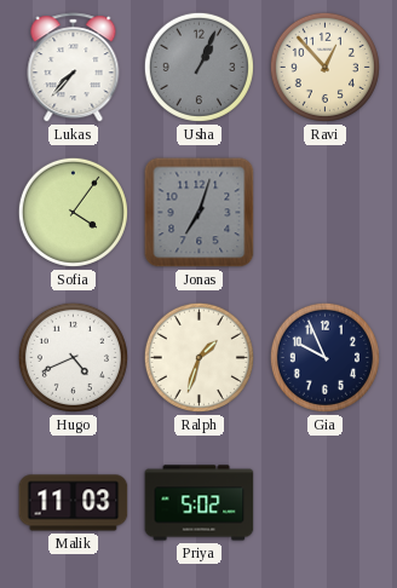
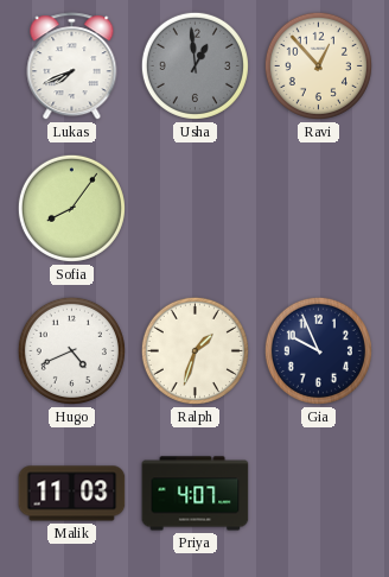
Lukas: 7:37 -> 7:41
Usha: 1:04 -> 12:59
Sofia: 4:06 -> 8:06
Jonas: 7:03 -> none
Priya: 5:02 -> 4:07
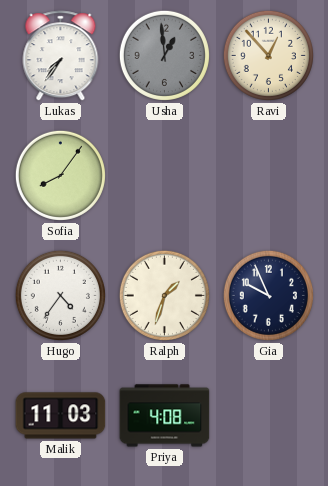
Lukas: 7:41 -> 7:36
Hugo: 4:41 -> 4:36
Priya: 4:07 -> 4:08
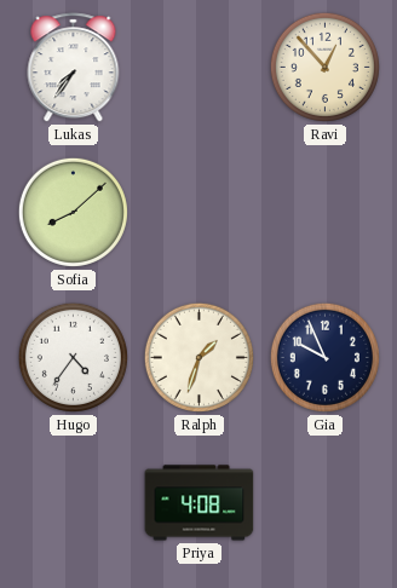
Usha: 12:59 -> none
Sofia: 8:06 -> 8:08
Malik: 11:03 -> none
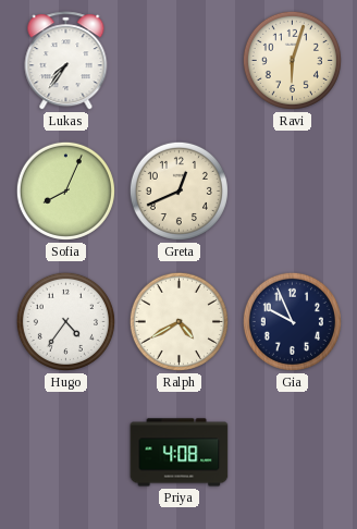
Ravi: 12:53 -> 6:03
Sofia: 8:08 -> 8:04
Greta: none -> 12:41
Ralph: 1:33 -> 4:40
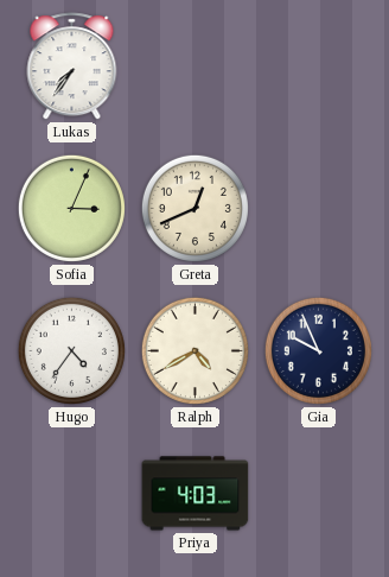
Ravi: 6:03 -> none
Sofia: 8:04 -> 3:04
Priya: 4:08 -> 4:03
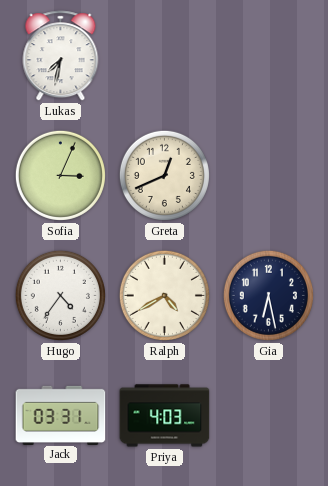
Lukas: 7:36 -> 7:32
Gia: 9:56 -> 6:28
Jack: none -> 03:31
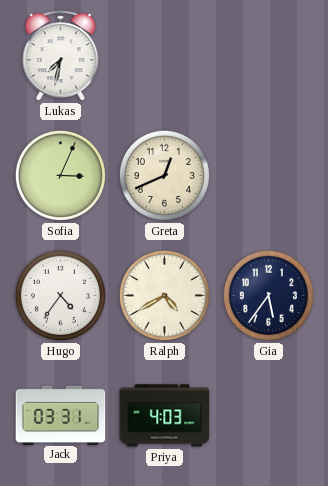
Gia: 6:28 -> 5:36
